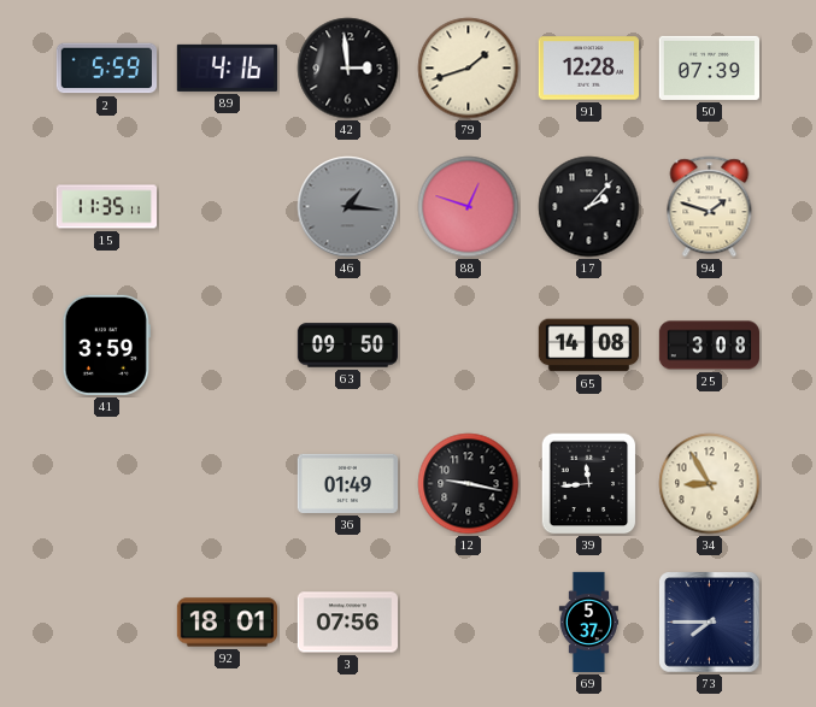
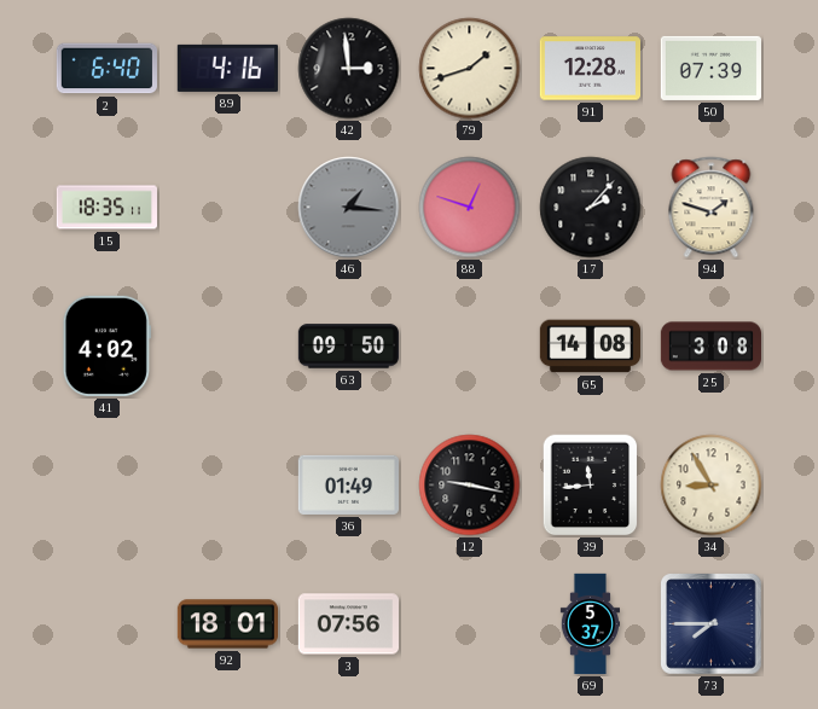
2: 5:59 -> 6:40
15: 11:35 -> 18:35
41: 3:59 -> 4:02
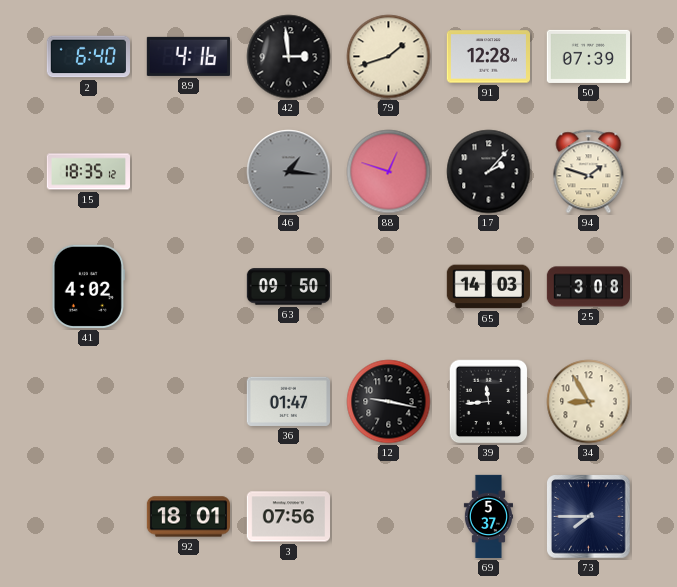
15: 18:35:11 -> 18:35:12
65: 14:08 -> 14:03
36: 01:49 -> 01:47
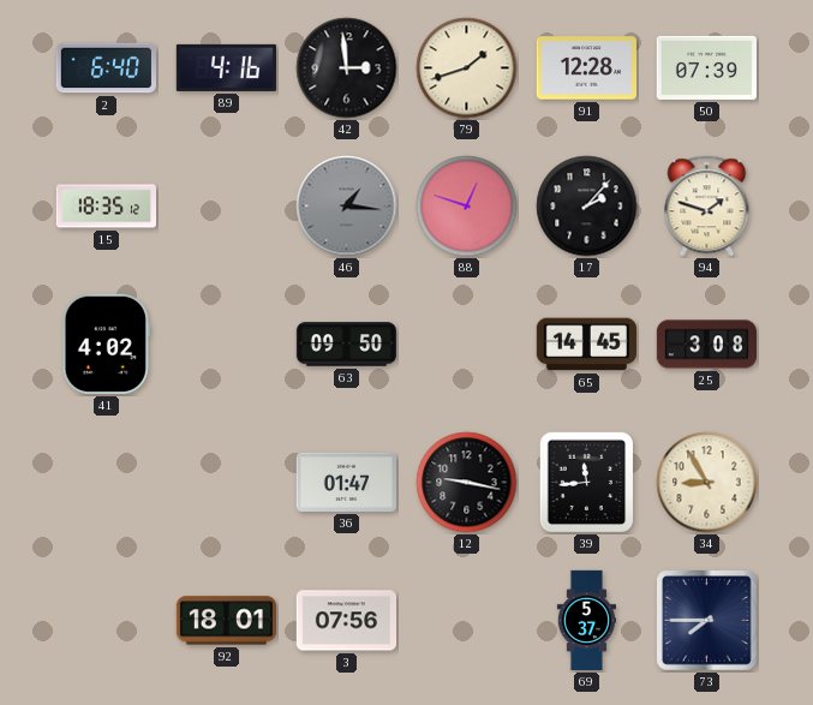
65: 14:03 -> 14:45
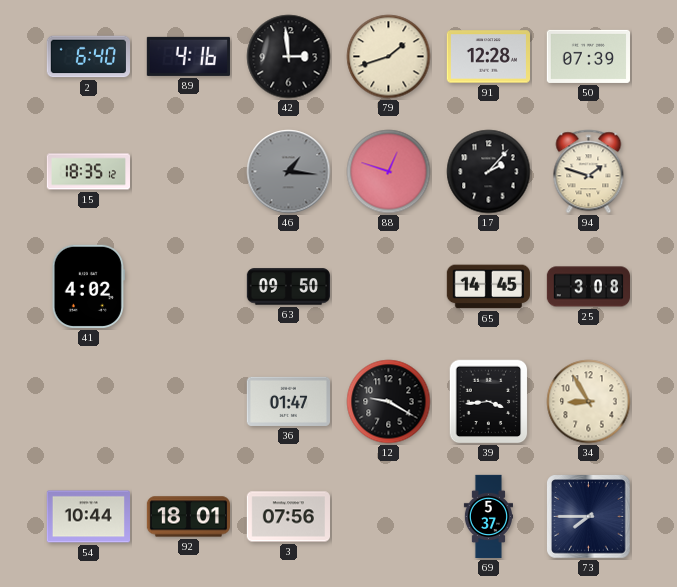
12: 9:17 -> 9:20
39: 11:44 -> 3:44
54: none -> 10:44
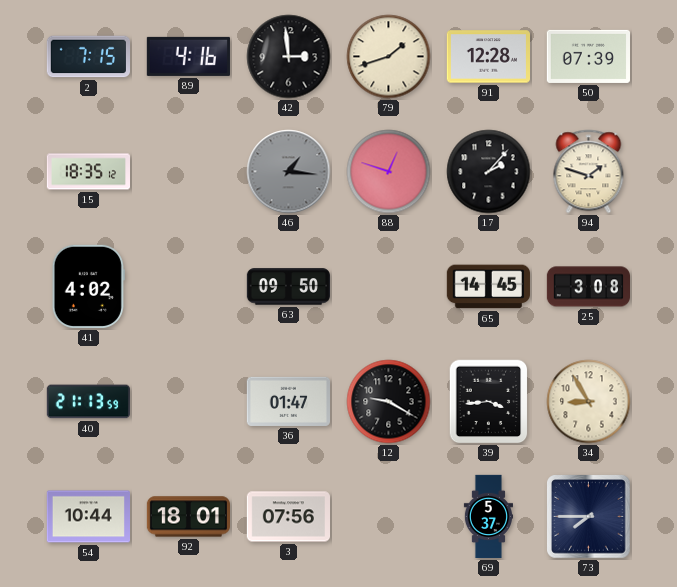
2: 6:40 -> 7:15
40: none -> 21:13
